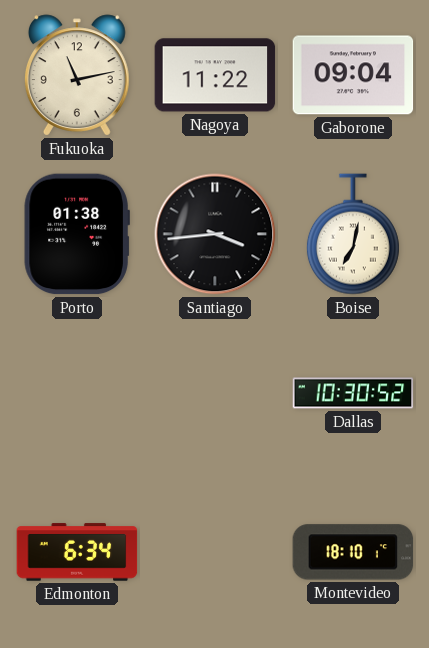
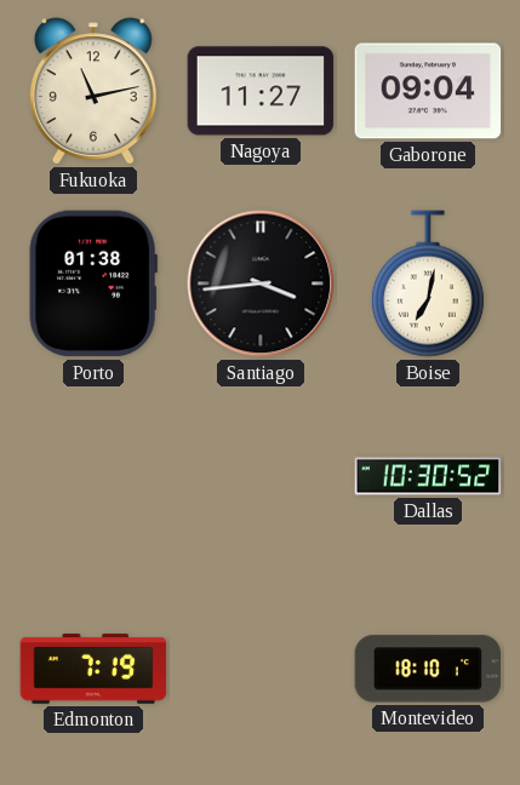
Nagoya: 11:22 -> 11:27
Edmonton: 6:34 -> 7:19
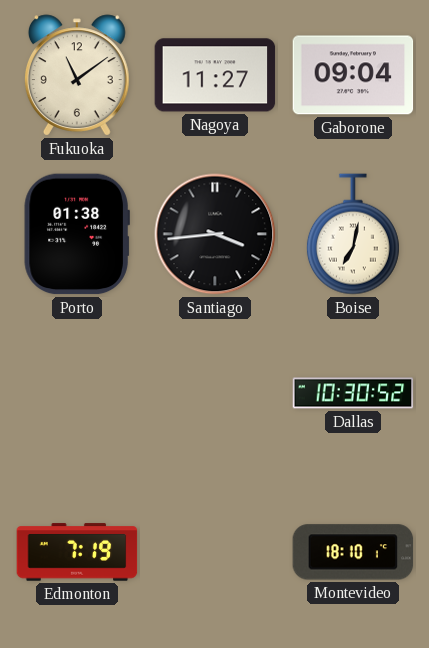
Fukuoka: 11:13 -> 11:09
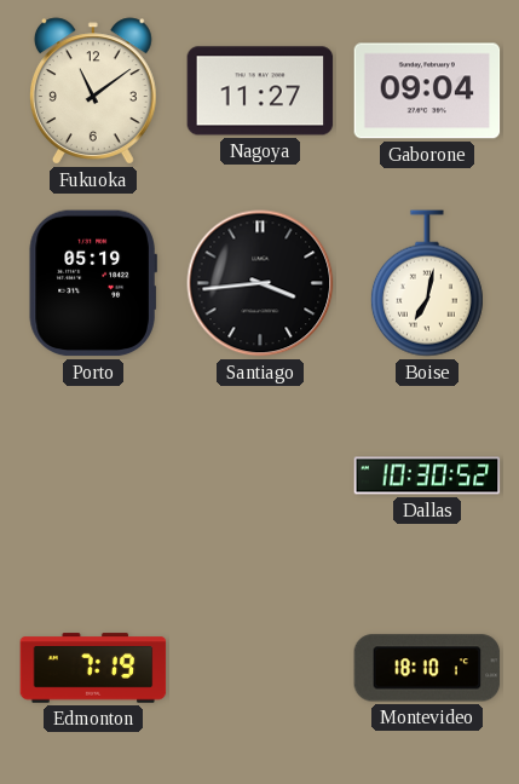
Porto: 01:38 -> 05:19
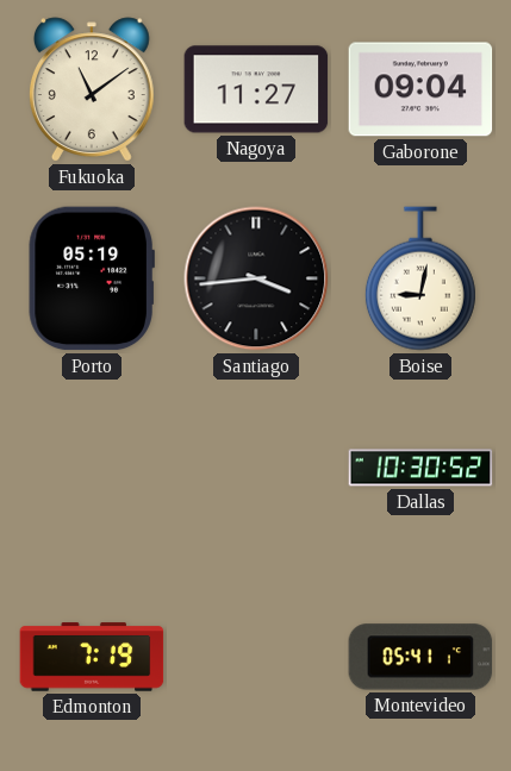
Boise: 7:02 -> 9:02
Montevideo: 18:10 -> 05:41
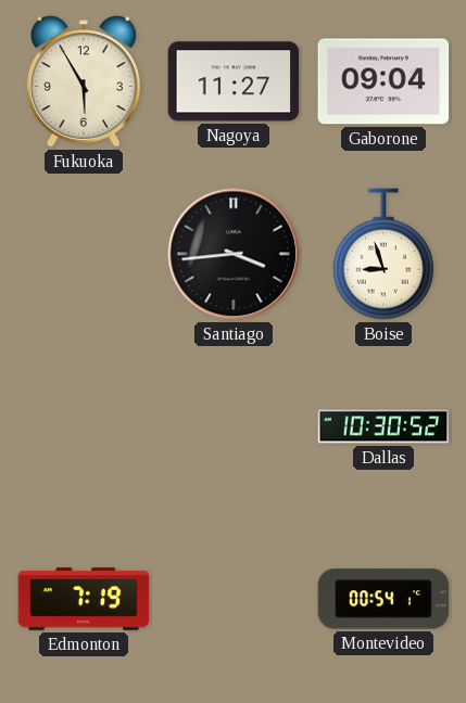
Fukuoka: 11:09 -> 5:55
Porto: 05:19 -> none
Boise: 9:02 -> 8:57
Montevideo: 05:41 -> 00:54
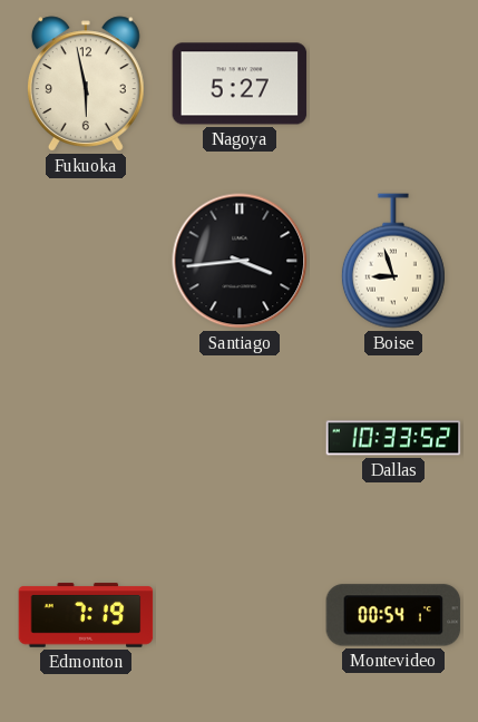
Fukuoka: 5:55 -> 5:58
Nagoya: 11:27 -> 5:27
Gaborone: 09:04 -> none
Dallas: 10:30 -> 10:33
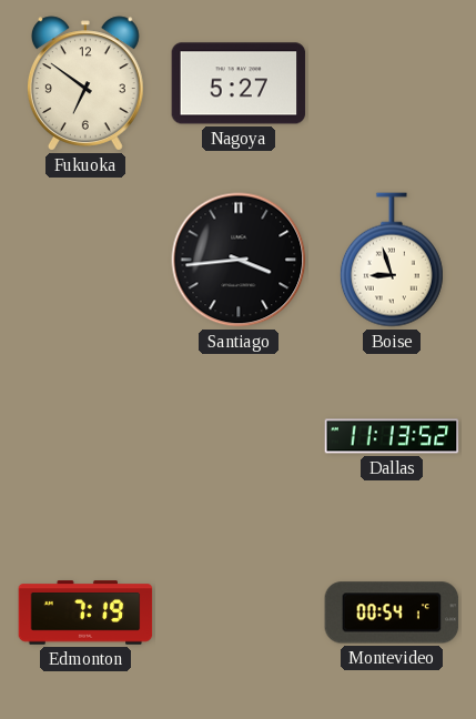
Fukuoka: 5:58 -> 6:51
Dallas: 10:33 -> 11:13
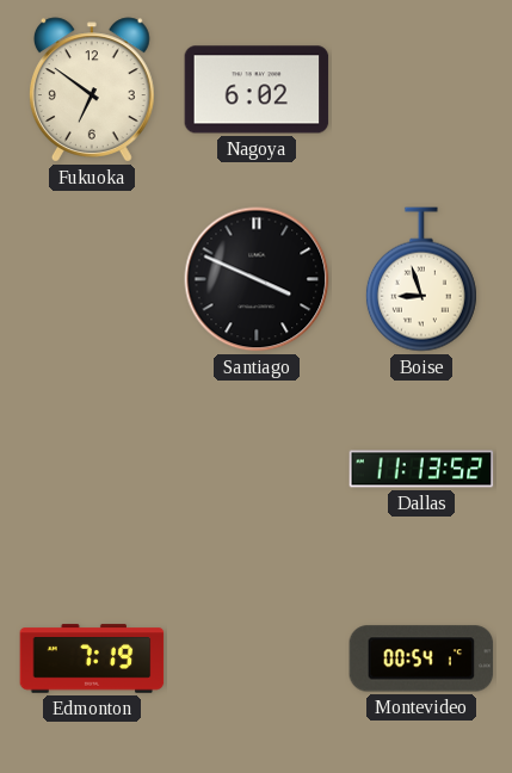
Nagoya: 5:27 -> 6:02
Santiago: 3:44 -> 3:49
